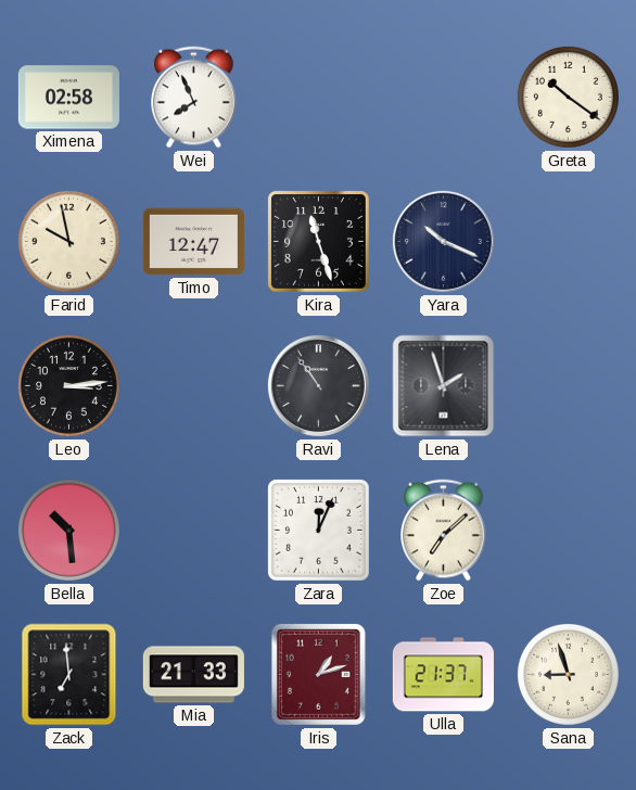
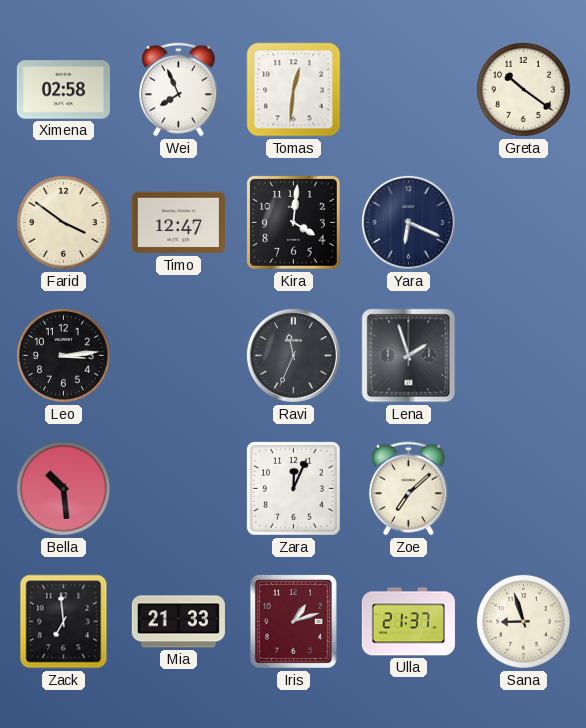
Tomas: none -> 12:31
Farid: 9:58 -> 3:51
Kira: 11:27 -> 4:01
Yara: 10:19 -> 6:19
Ravi: 10:54 -> 11:34
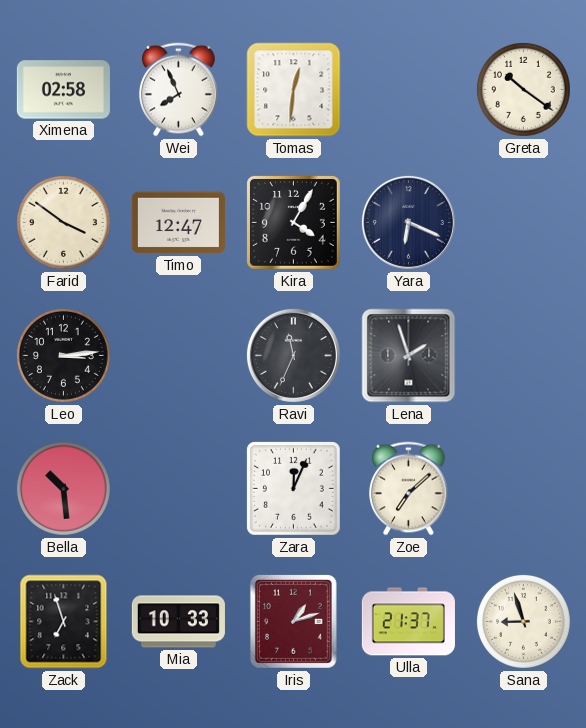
Kira: 4:01 -> 4:05
Zack: 6:59 -> 6:57
Mia: 21:33 -> 10:33
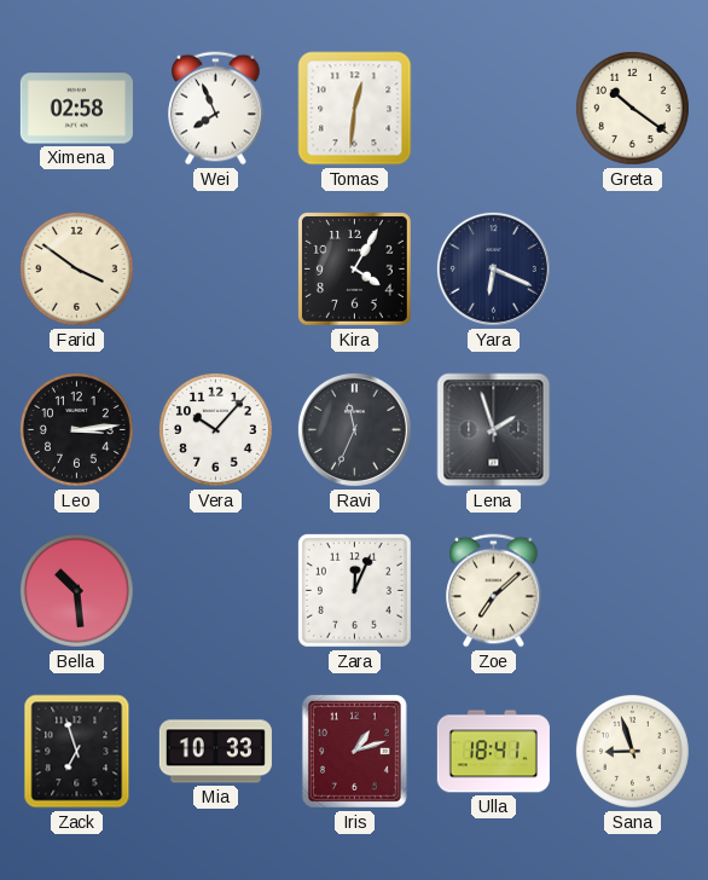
Timo: 12:47 -> none
Vera: none -> 10:07
Ulla: 21:37 -> 18:41
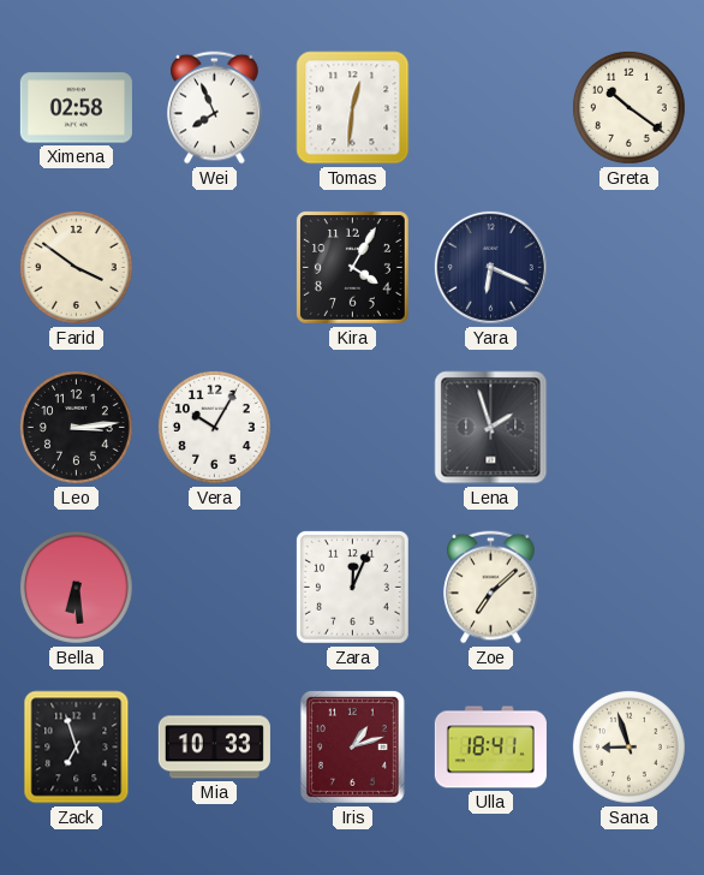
Vera: 10:07 -> 10:05
Ravi: 11:34 -> none
Bella: 10:29 -> 6:29
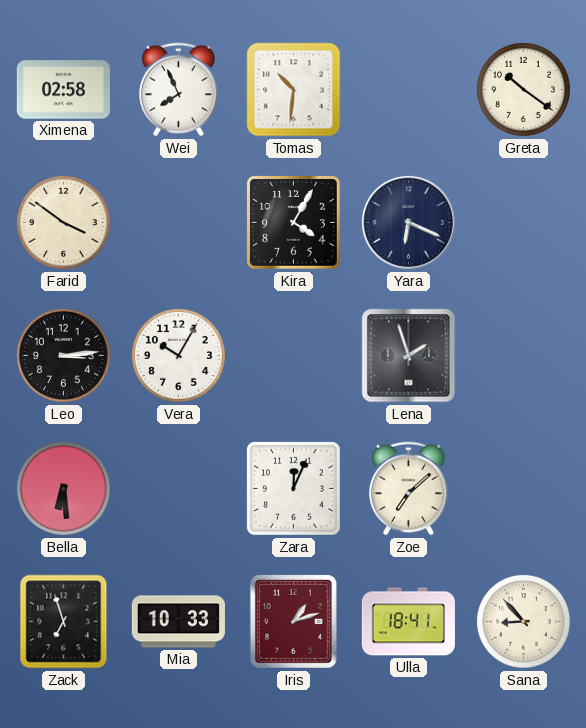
Tomas: 12:31 -> 10:31
Sana: 8:57 -> 8:53
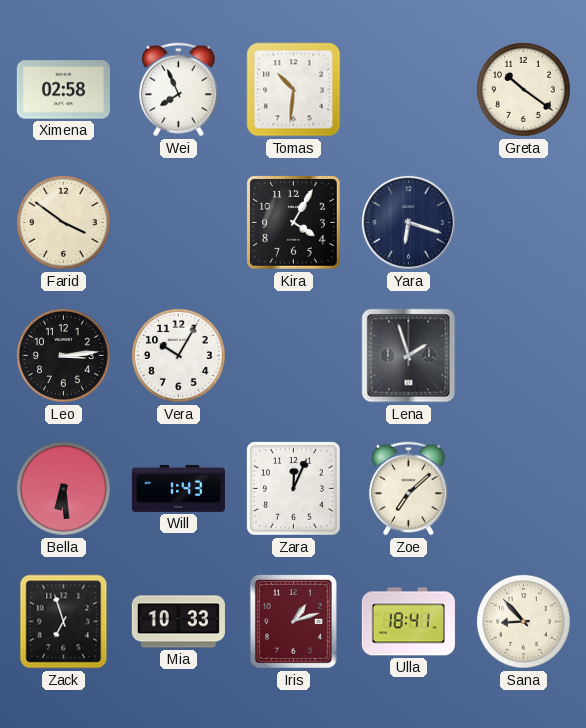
Yara: 6:19 -> 6:18
Will: none -> 1:43
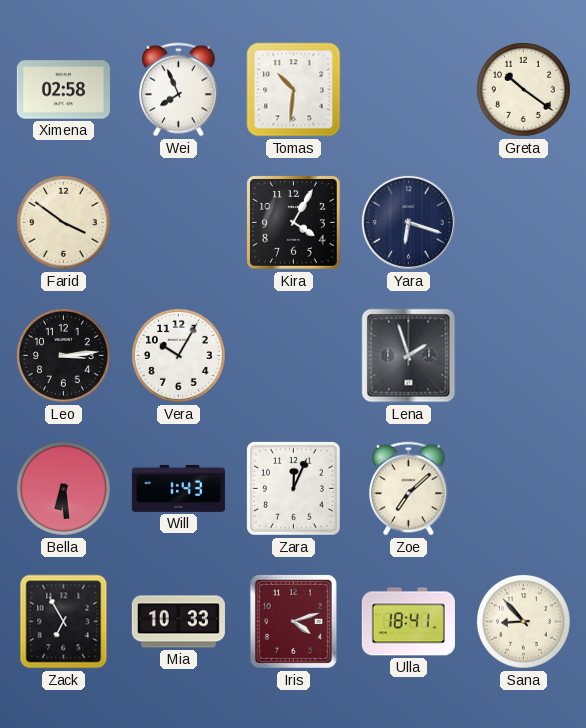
Zack: 6:57 -> 6:55
Iris: 1:12 -> 4:12
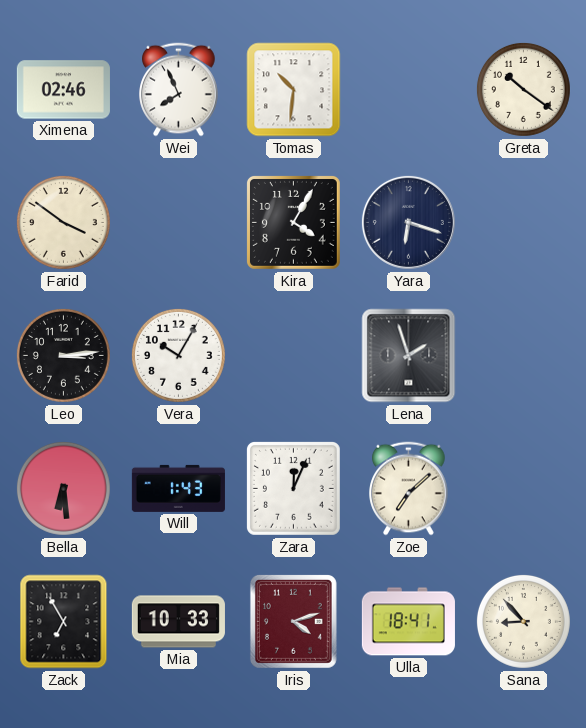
Ximena: 02:58 -> 02:46
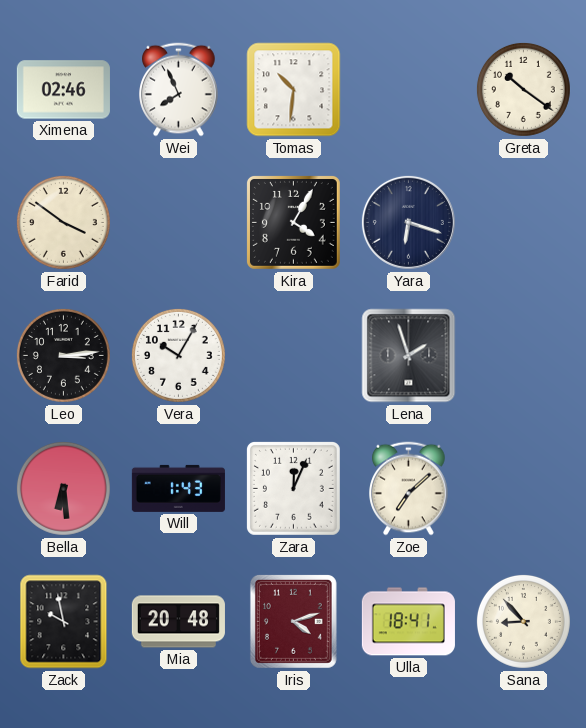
Zack: 6:55 -> 9:58
Mia: 10:33 -> 20:48
